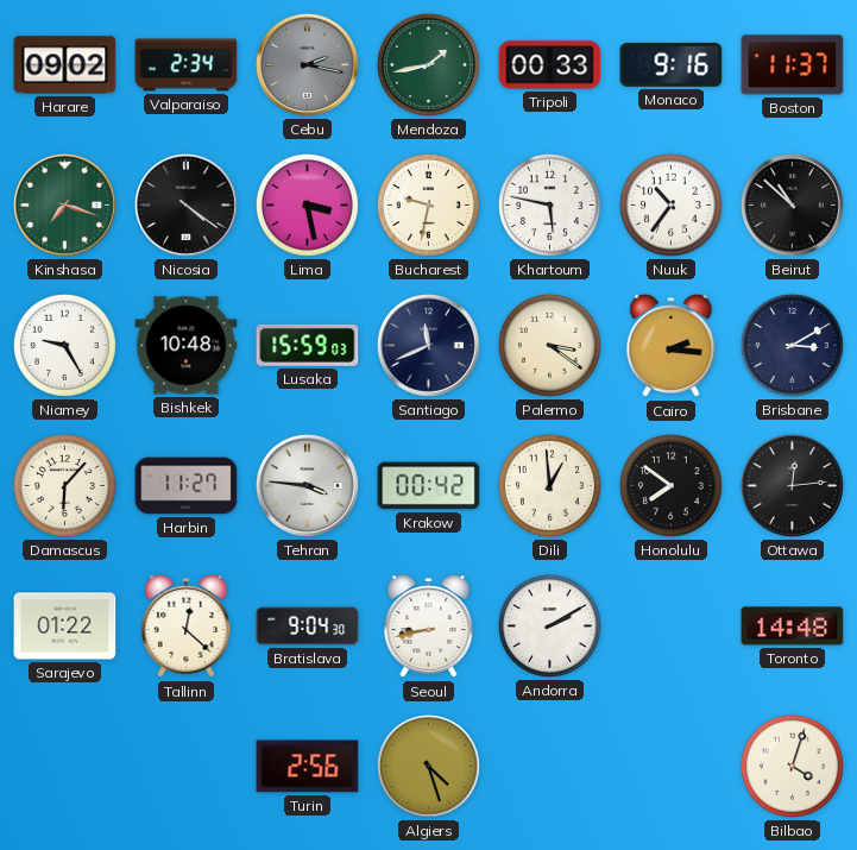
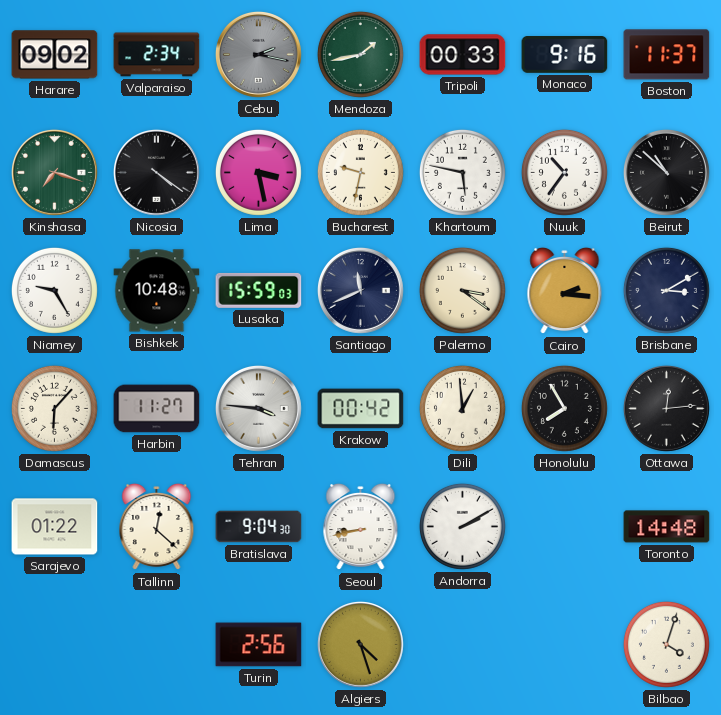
Honolulu: 7:51 -> 7:55
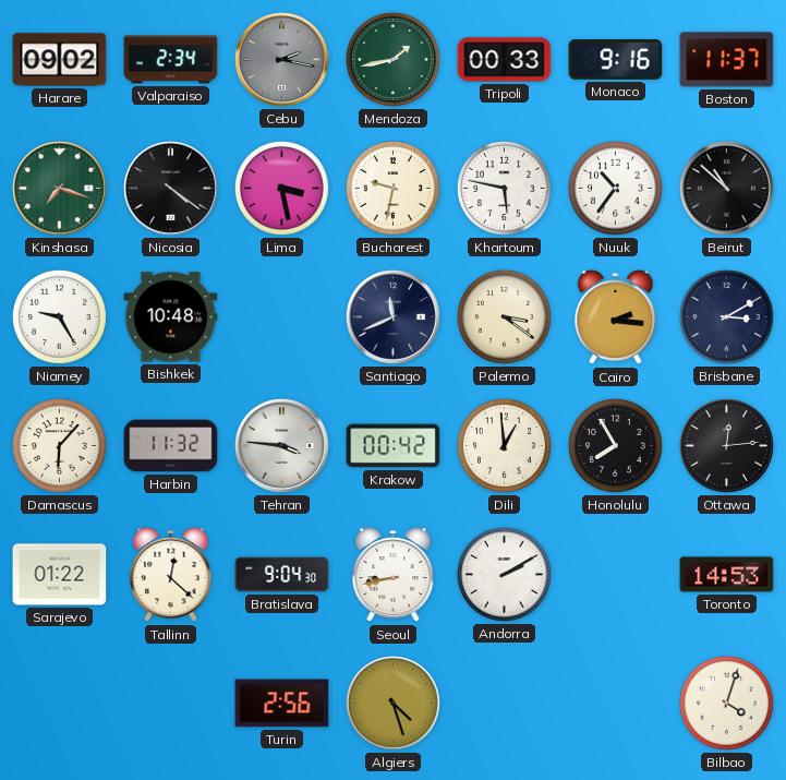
Lusaka: 15:59 -> none
Harbin: 11:27 -> 11:32
Toronto: 14:48 -> 14:53
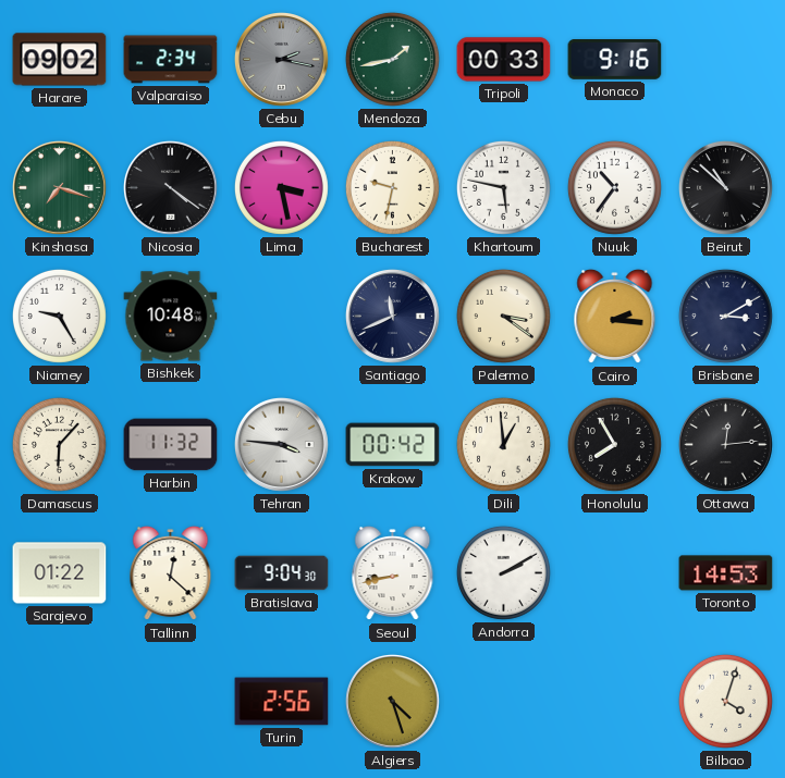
Boston: 11:37 -> none
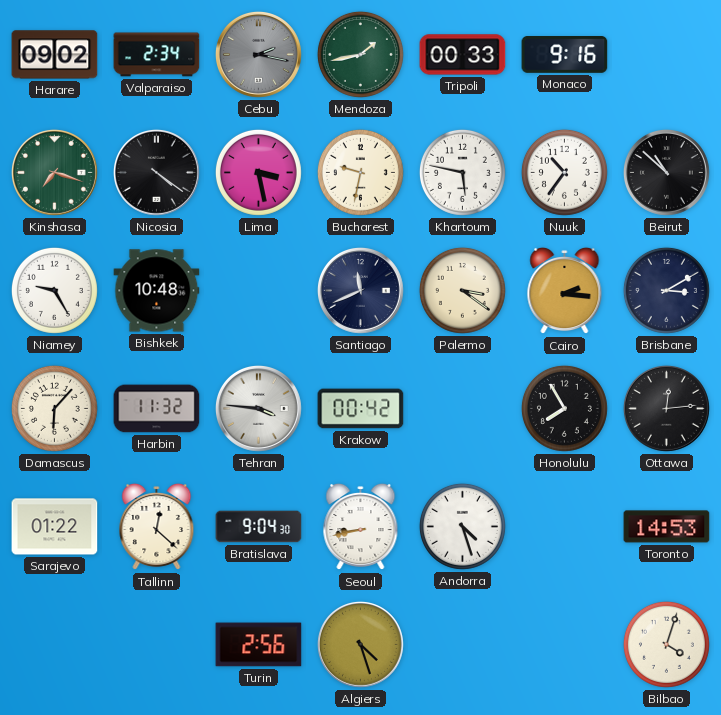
Dili: 12:59 -> none
Andorra: 2:10 -> 4:27
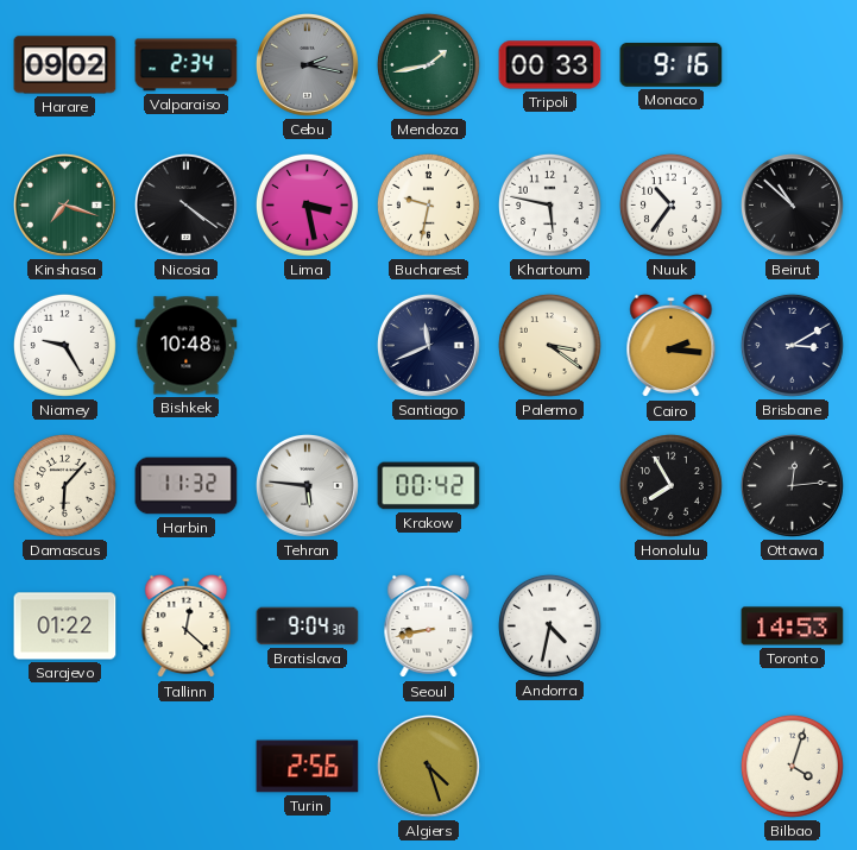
Tehran: 3:46 -> 5:46
Andorra: 4:27 -> 4:32
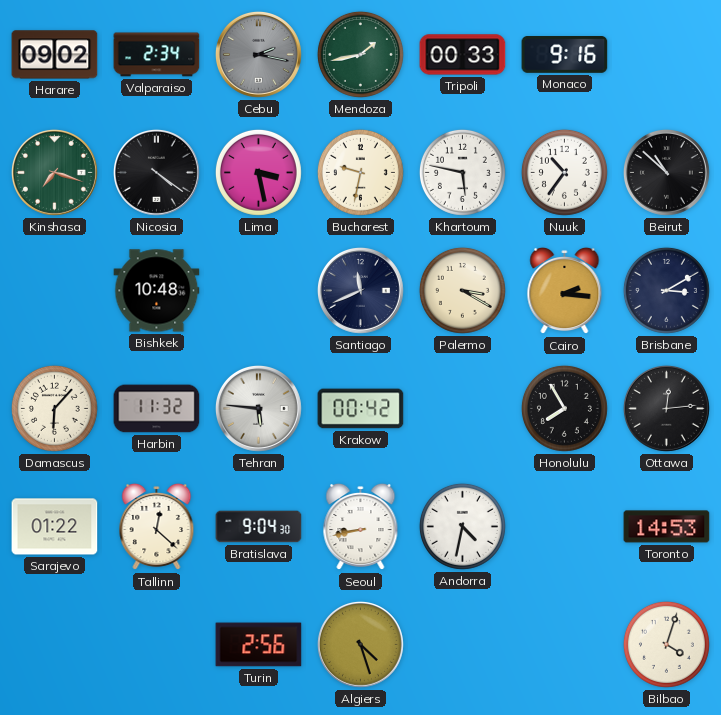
Niamey: 9:25 -> none
Palermo: 3:21 -> 3:20
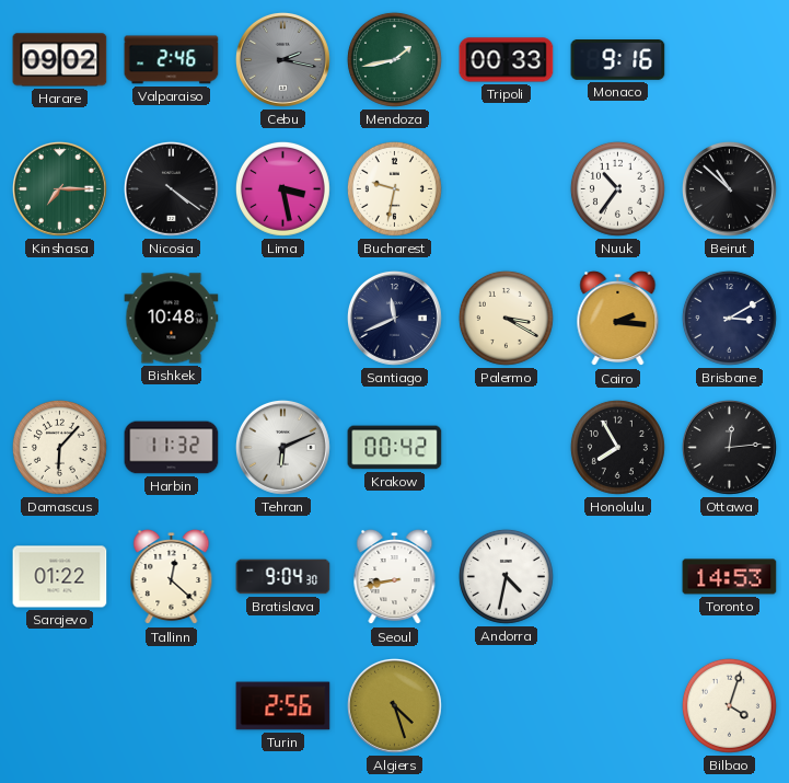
Valparaiso: 2:34 -> 2:46
Kinshasa: 7:18 -> 7:15
Khartoum: 5:47 -> none
Tehran: 5:46 -> 6:11
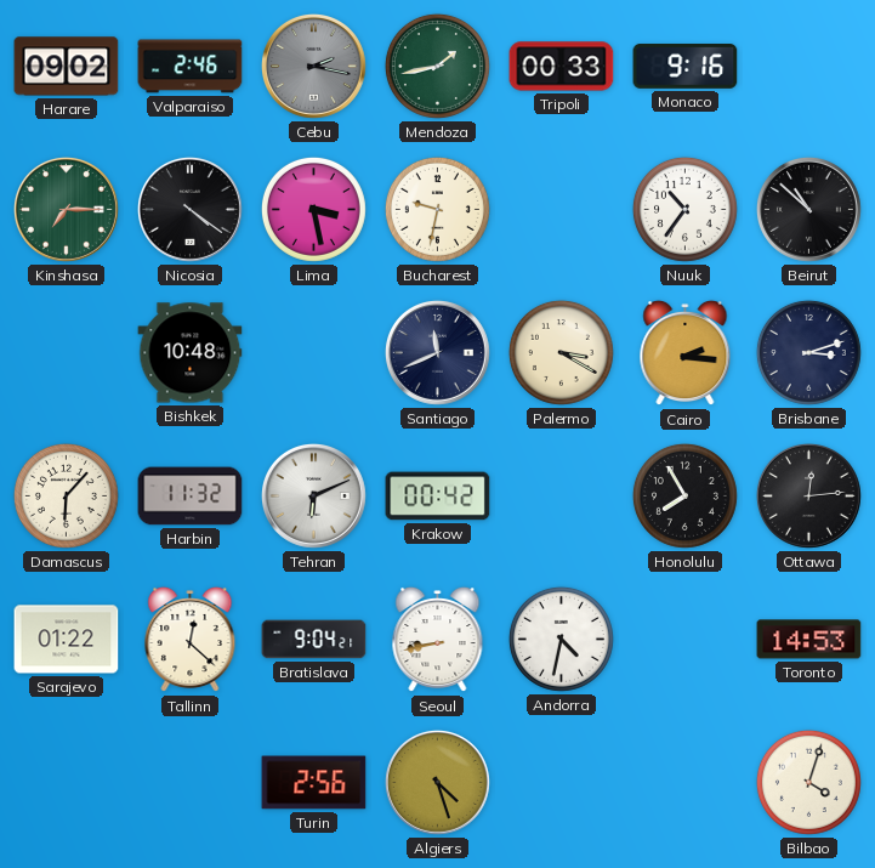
Brisbane: 3:10 -> 3:12
Bratislava: 9:04:30 -> 9:04:21
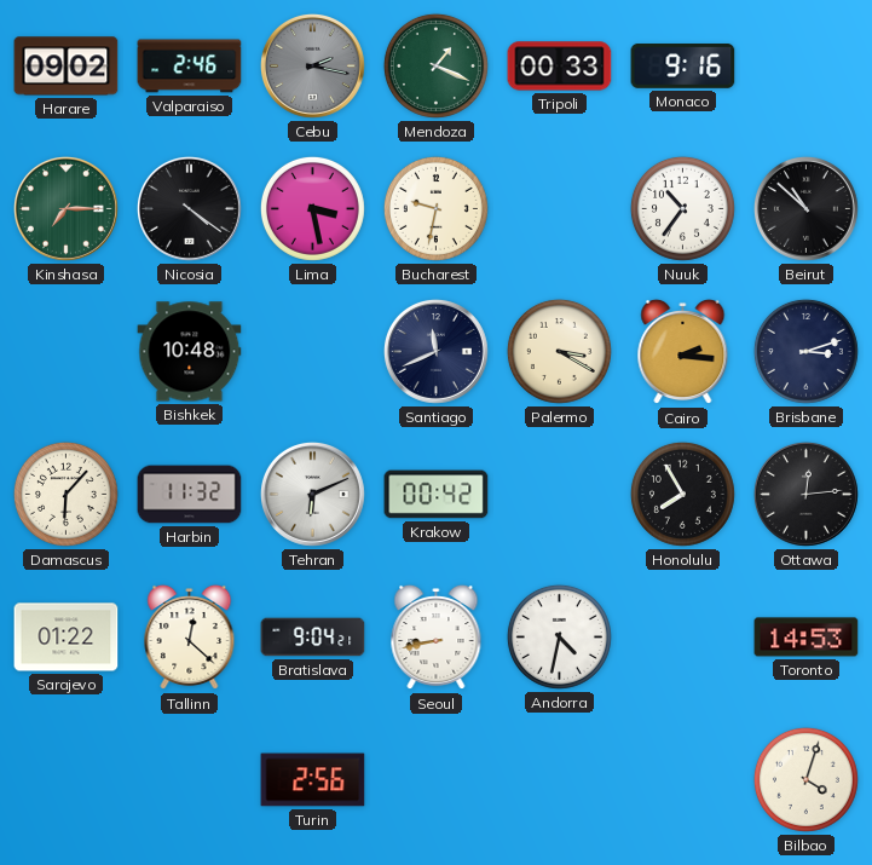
Mendoza: 1:43 -> 1:19
Algiers: 4:27 -> none
